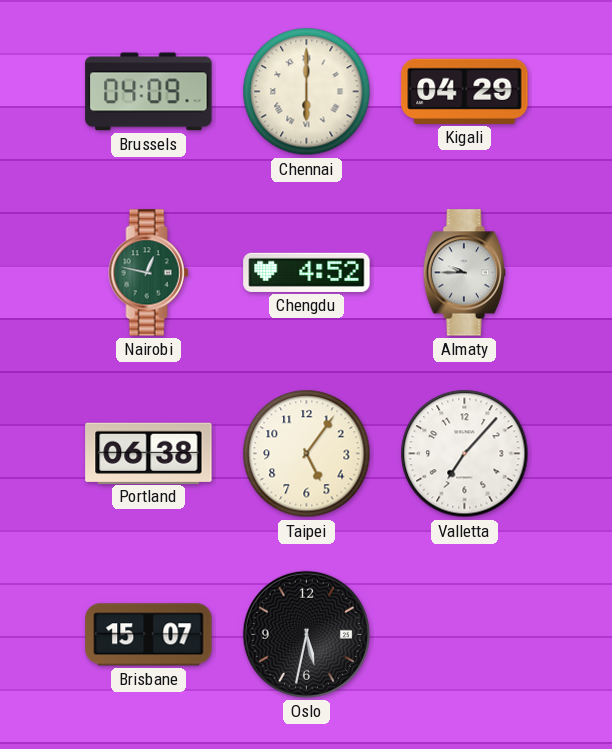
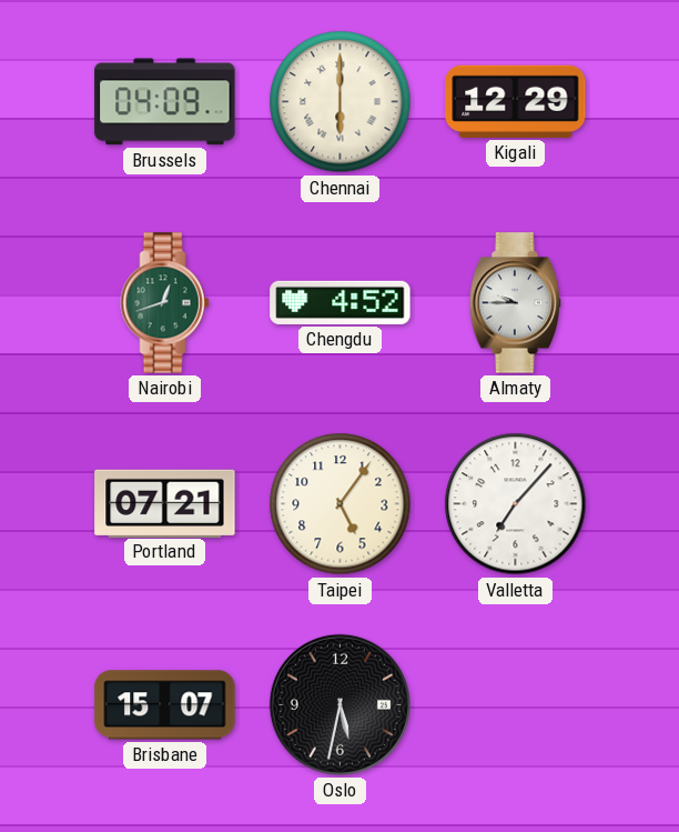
Kigali: 04:29 -> 12:29
Nairobi: 12:47 -> 12:42
Portland: 06:38 -> 07:21
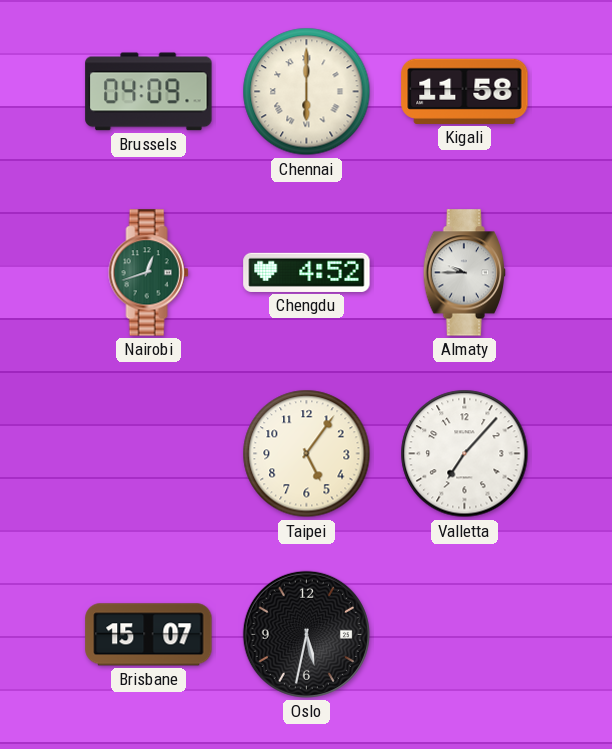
Kigali: 12:29 -> 11:58
Portland: 07:21 -> none
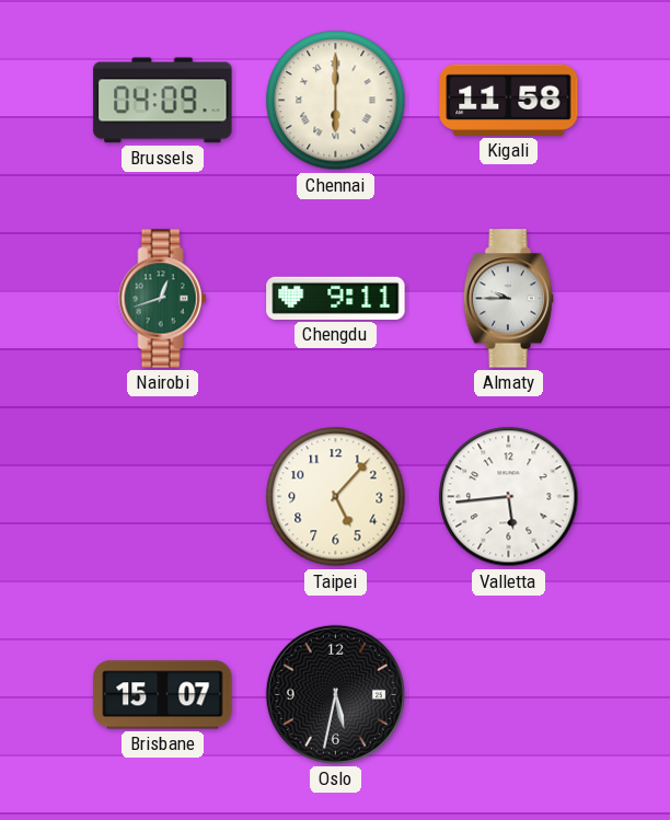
Chengdu: 4:52 -> 9:11
Taipei: 5:06 -> 5:07
Valletta: 7:07 -> 5:44
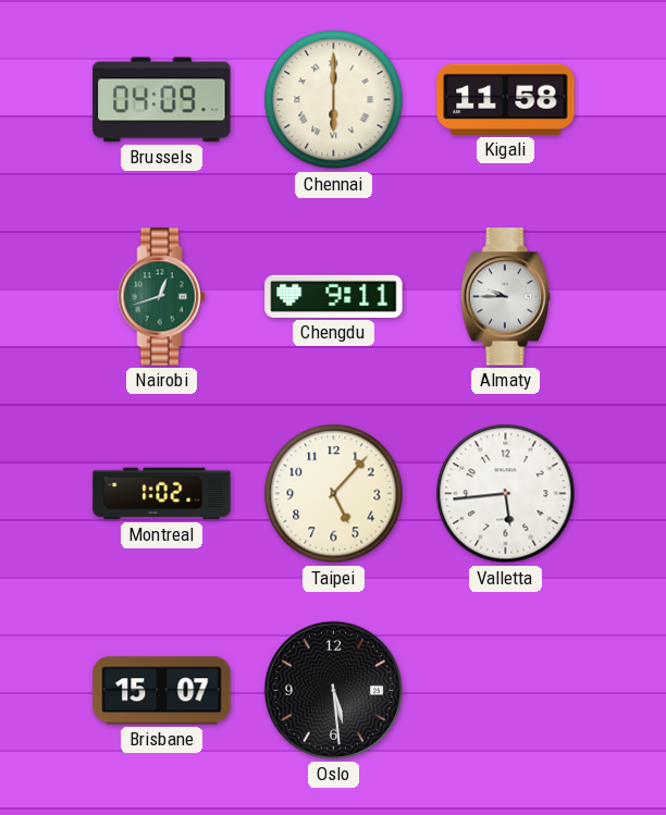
Montreal: none -> 1:02
Oslo: 5:32 -> 5:29
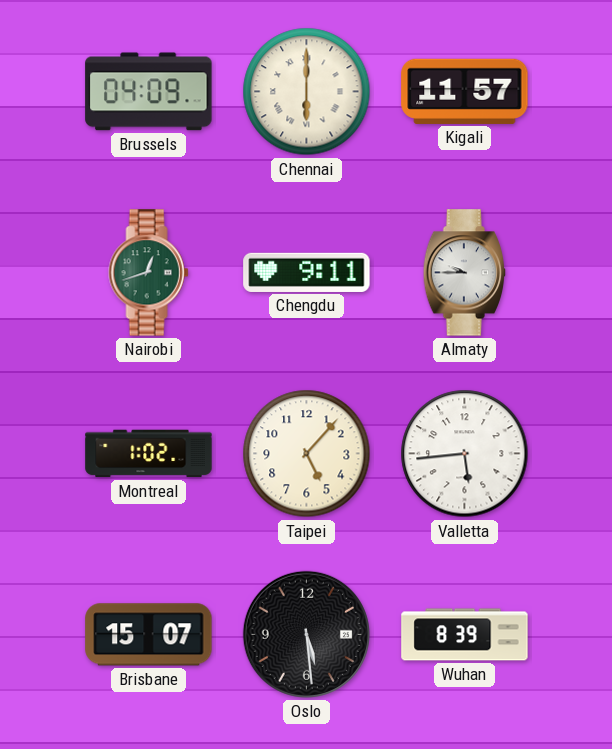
Kigali: 11:58 -> 11:57
Wuhan: none -> 8:39
